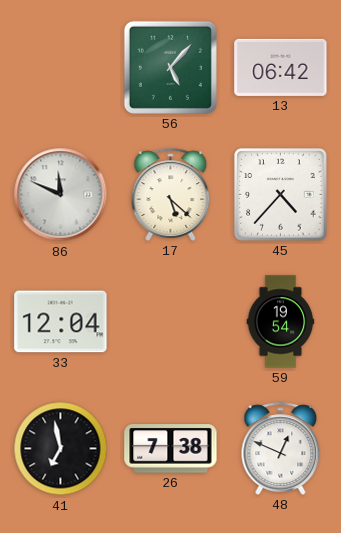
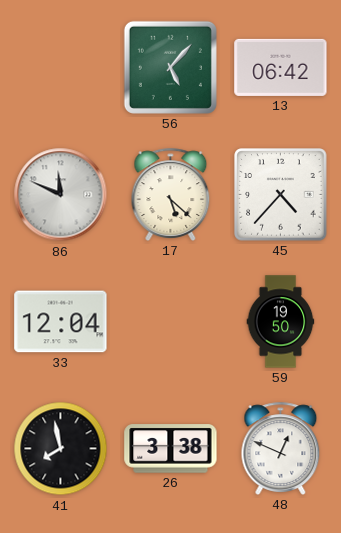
59: 19:54 -> 19:50
41: 6:58 -> 7:58
26: 7:38 -> 3:38
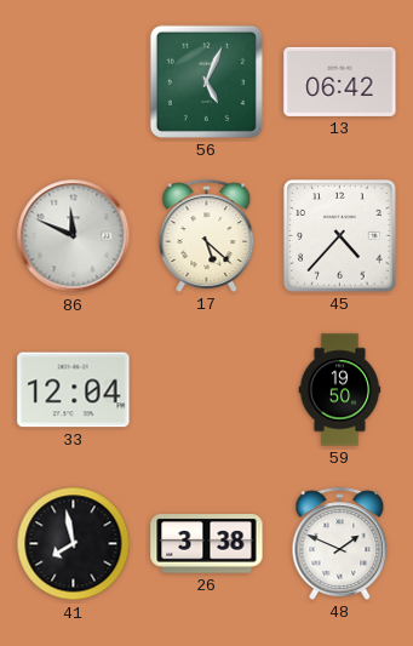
56: 5:07 -> 5:04
48: 12:49 -> 1:49
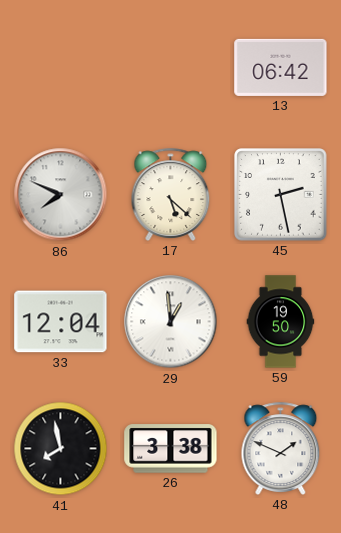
56: 5:04 -> none
86: 11:49 -> 7:49
45: 4:37 -> 2:28
29: none -> 12:59
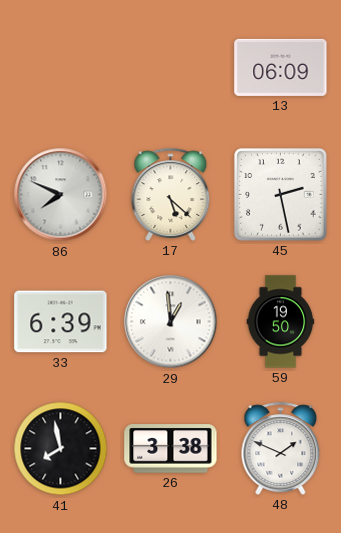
13: 06:42 -> 06:09
33: 12:04 -> 6:39
